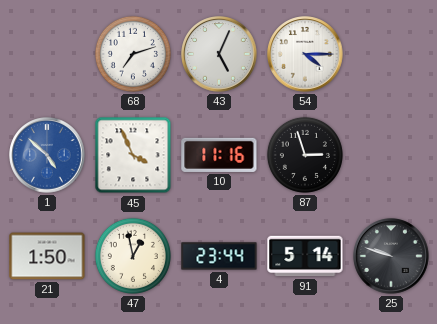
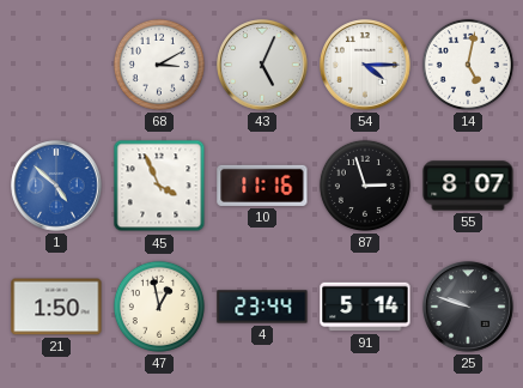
68: 7:12 -> 3:10
14: none -> 5:02
55: none -> 8:07
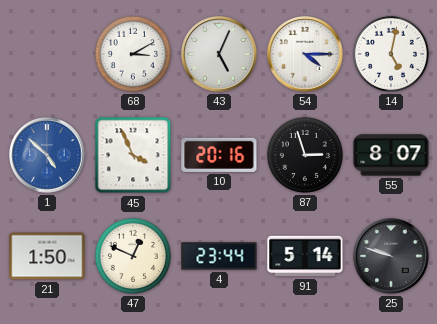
10: 11:16 -> 20:16
47: 12:58 -> 12:49
